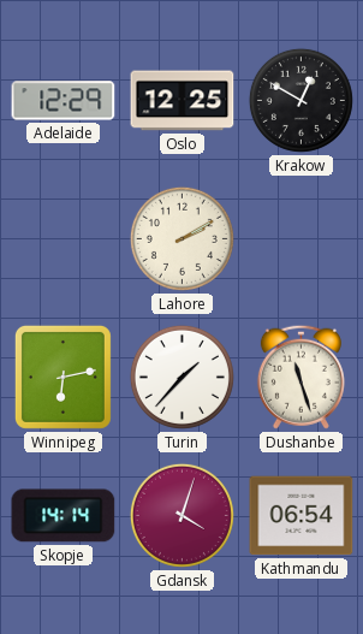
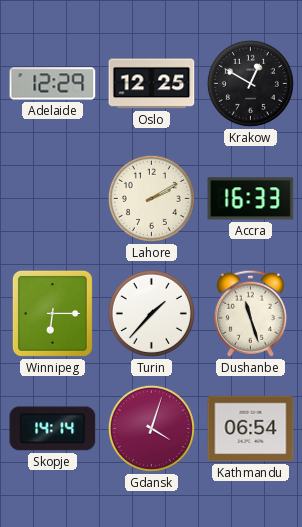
Accra: none -> 16:33
Winnipeg: 6:13 -> 6:15
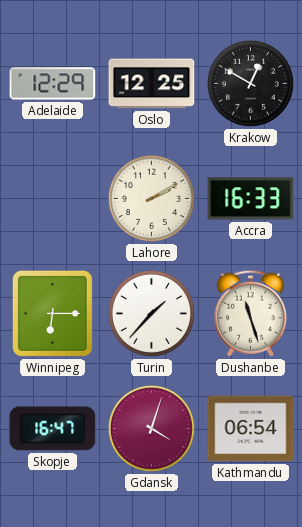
Skopje: 14:14 -> 16:47
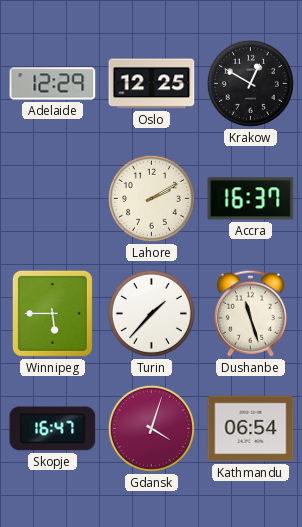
Accra: 16:33 -> 16:37
Winnipeg: 6:15 -> 5:45
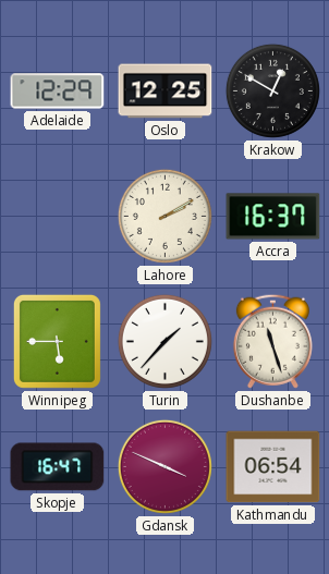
Gdansk: 4:03 -> 3:49
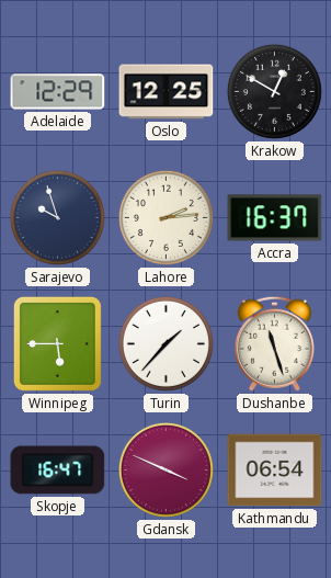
Sarajevo: none -> 9:57
Lahore: 2:10 -> 2:14
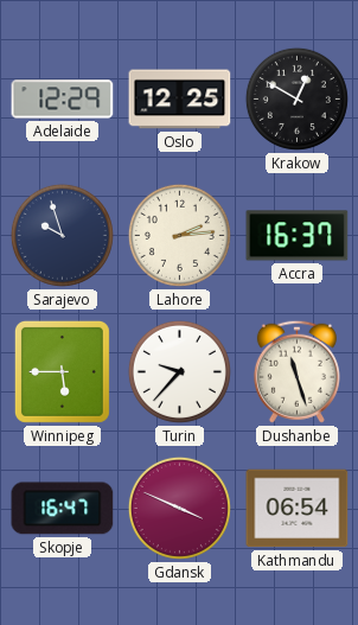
Turin: 1:37 -> 9:37
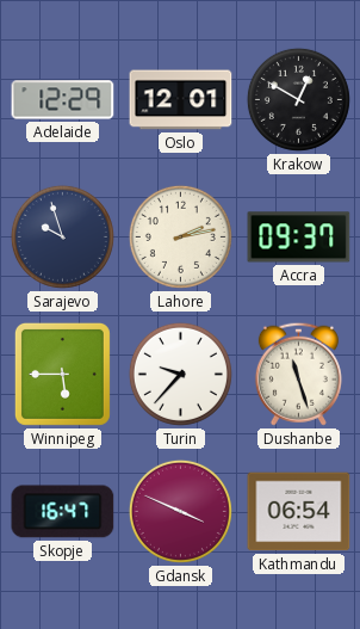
Oslo: 12:25 -> 12:01
Lahore: 2:14 -> 2:13
Accra: 16:37 -> 09:37
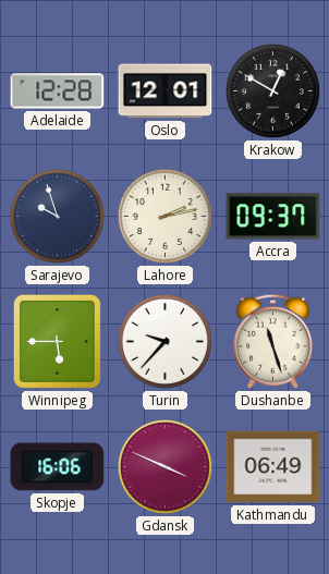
Adelaide: 12:29 -> 12:28
Skopje: 16:47 -> 16:06
Kathmandu: 06:54 -> 06:49
